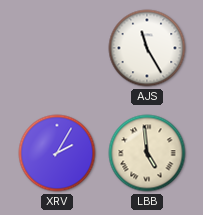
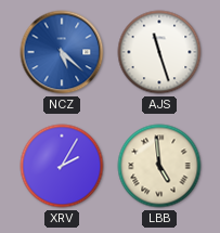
NCZ: none -> 5:22
AJS: 11:25 -> 11:27
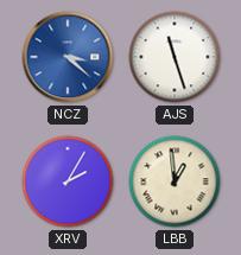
NCZ: 5:22 -> 3:22
LBB: 4:59 -> 12:59
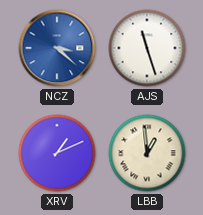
XRV: 2:05 -> 1:11
